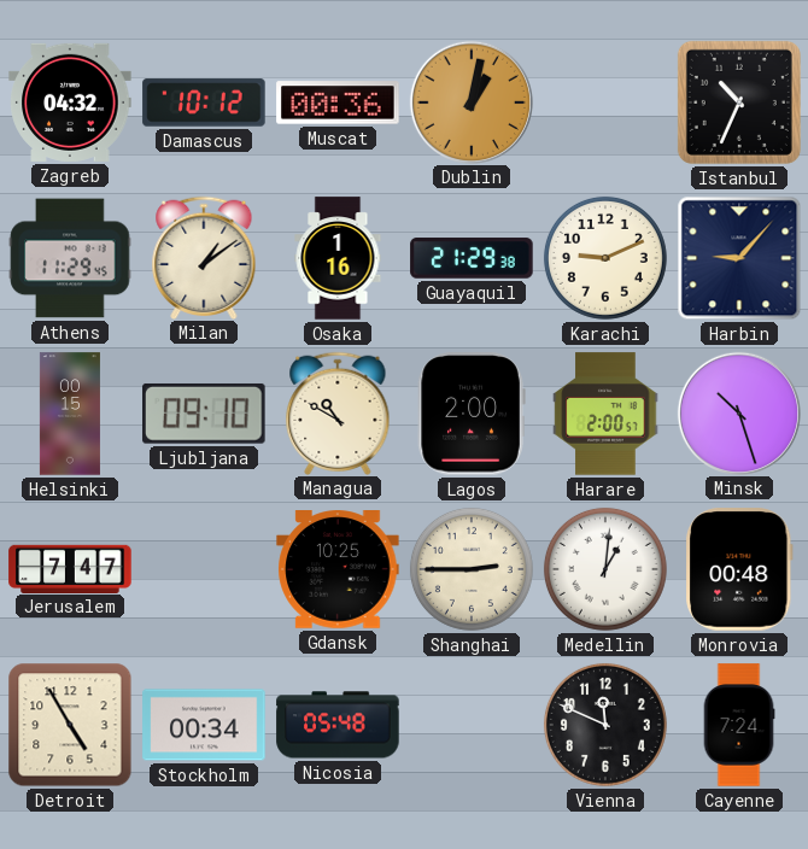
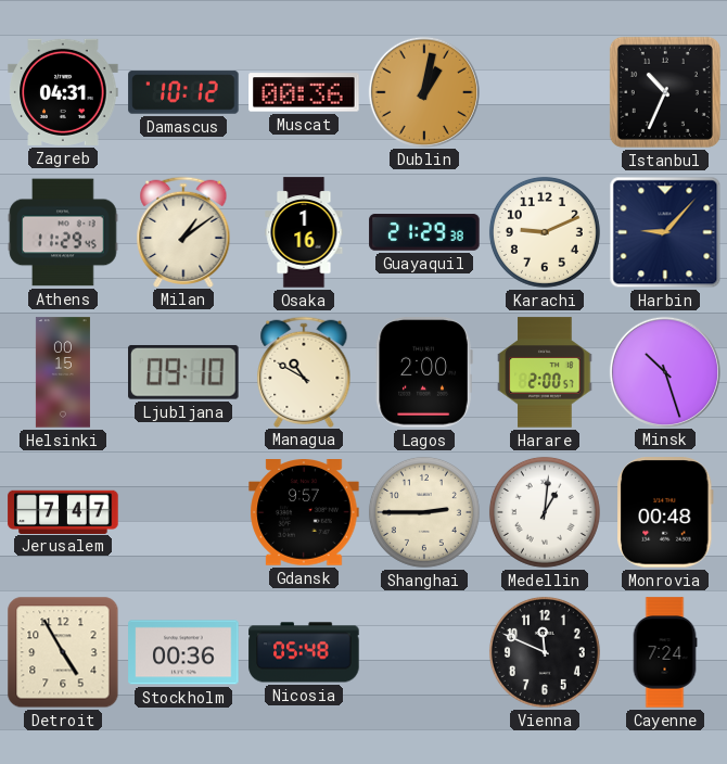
Zagreb: 04:32 -> 04:31
Gdansk: 10:25 -> 9:57
Stockholm: 00:34 -> 00:36
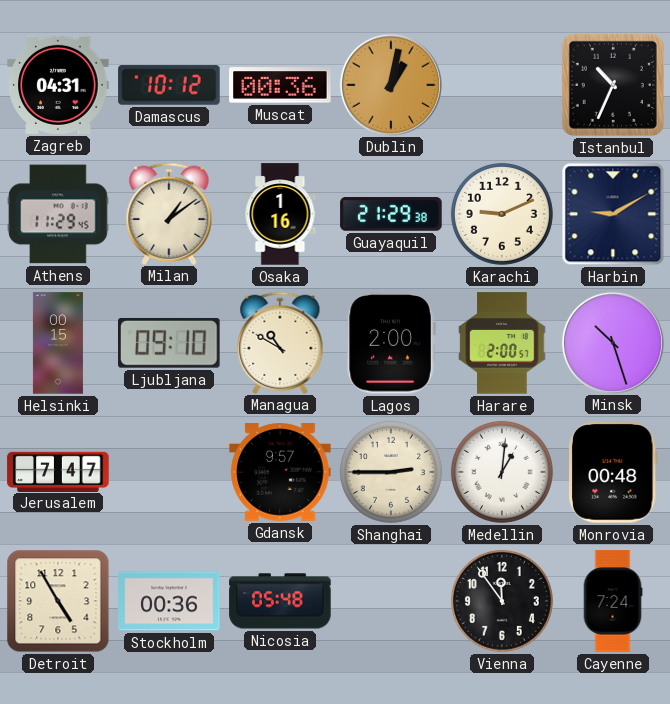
Harbin: 9:07 -> 9:10
Vienna: 11:49 -> 11:54
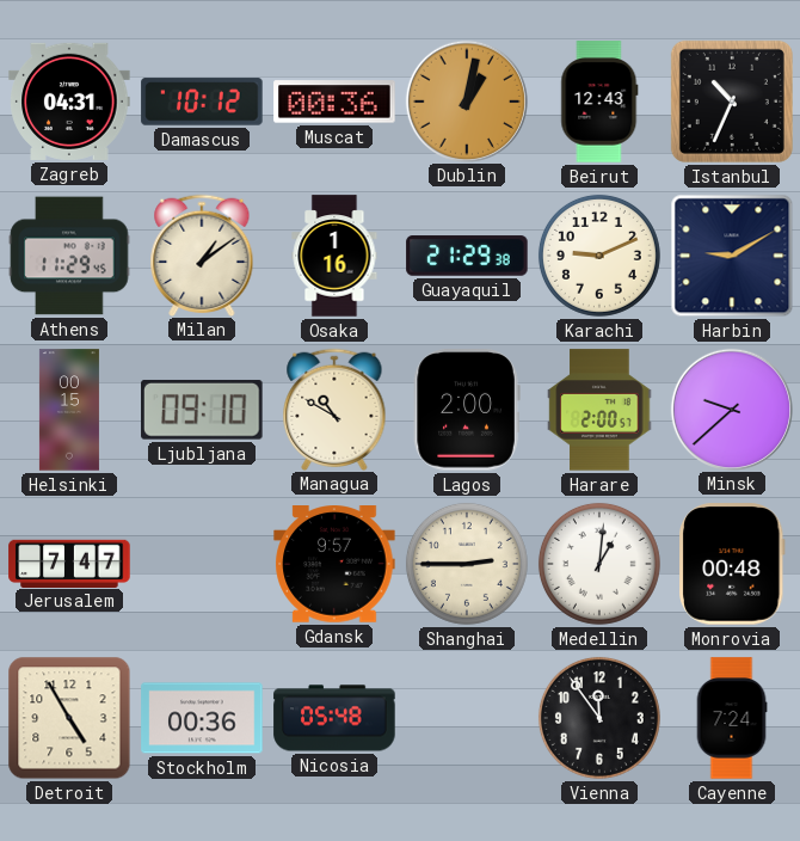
Beirut: none -> 12:43
Minsk: 10:27 -> 9:38
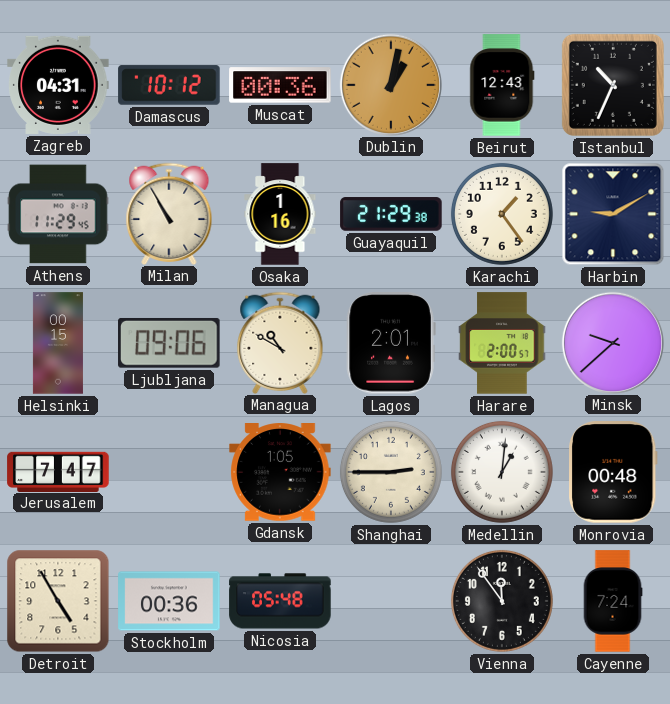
Milan: 1:09 -> 10:55
Karachi: 9:11 -> 1:24
Ljubljana: 09:10 -> 09:06
Lagos: 2:00 -> 2:01
Gdansk: 9:57 -> 1:05
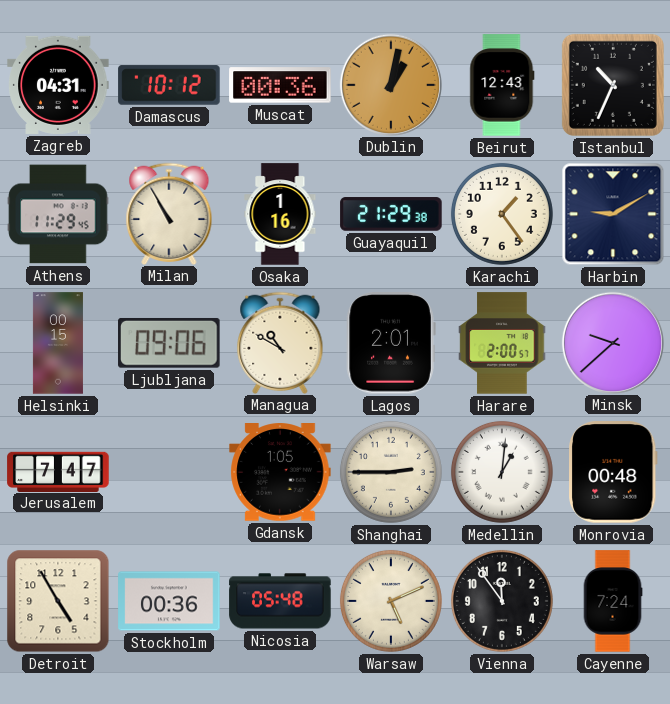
Warsaw: none -> 5:11
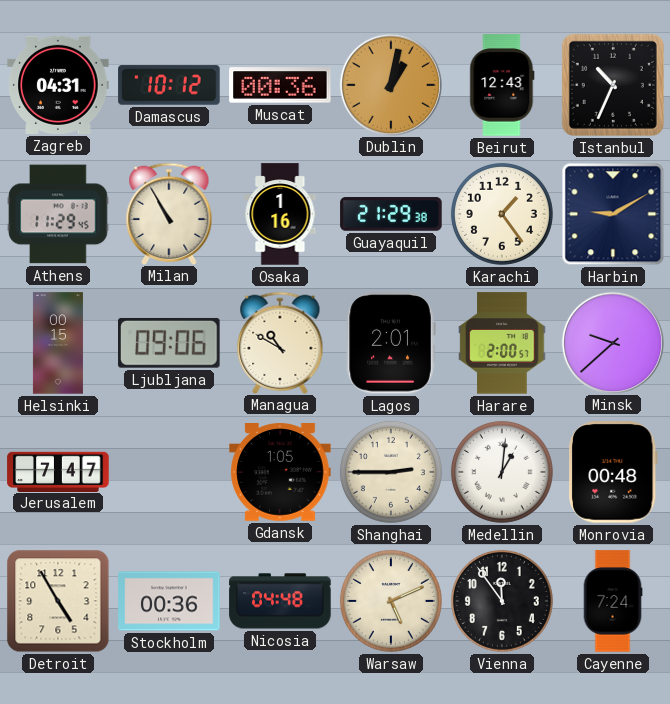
Nicosia: 05:48 -> 04:48
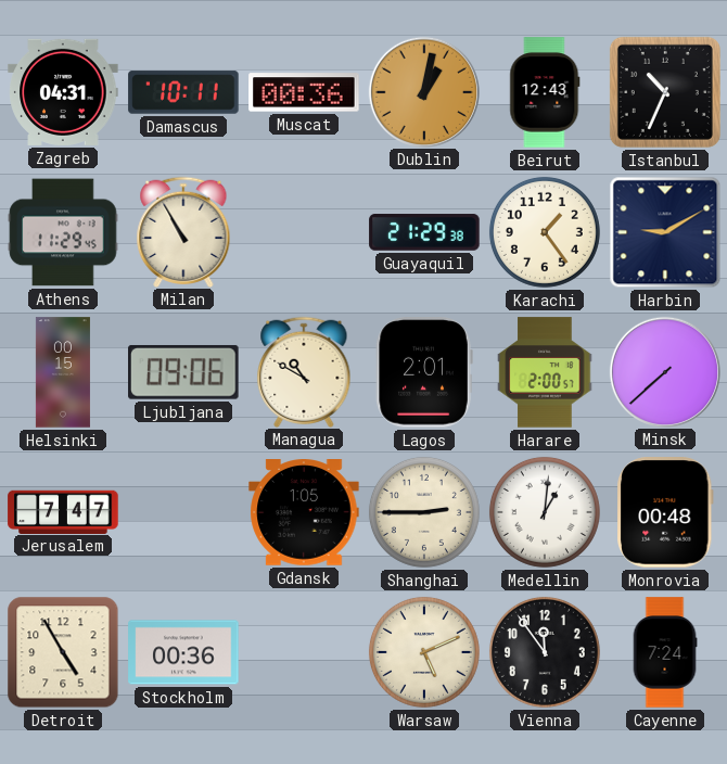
Damascus: 10:12 -> 10:11
Osaka: 1:16 -> none
Minsk: 9:38 -> 7:38
Nicosia: 04:48 -> none
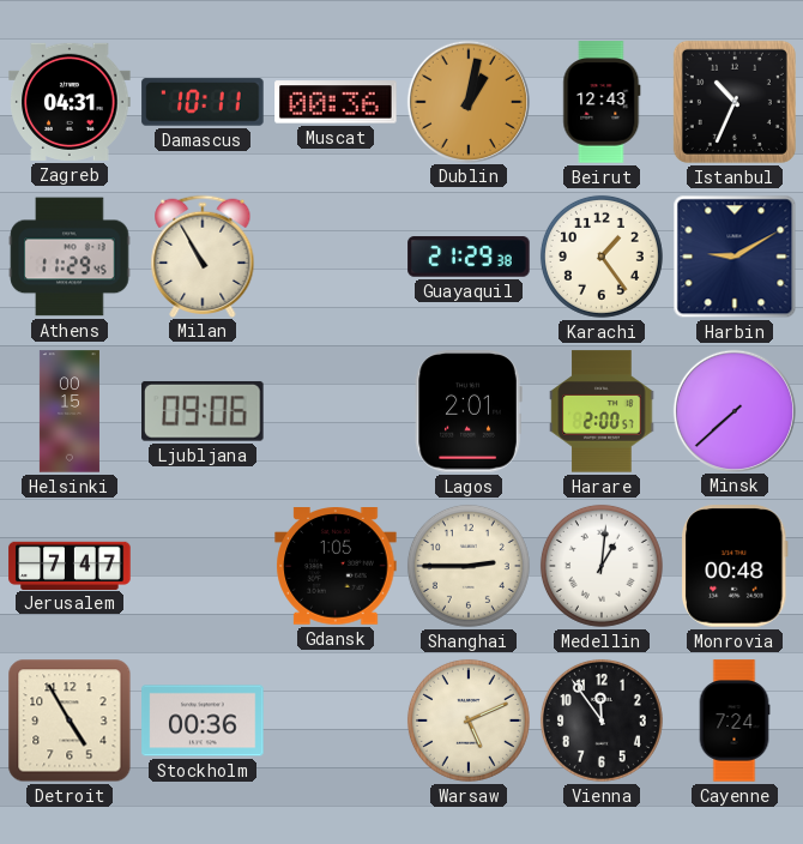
Managua: 10:50 -> none
